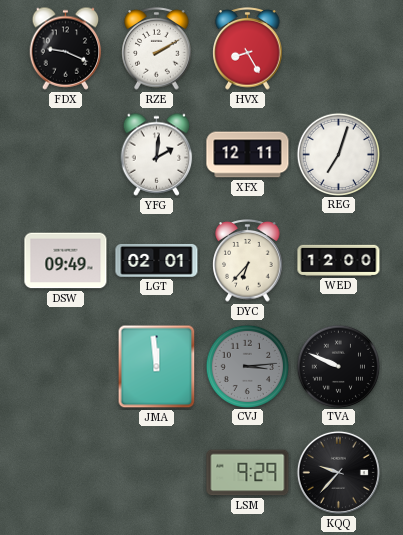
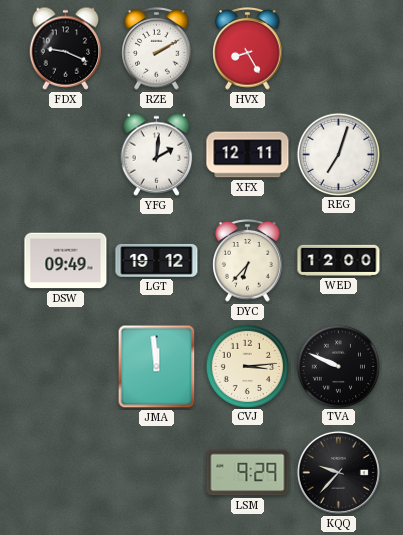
LGT: 02:01 -> 19:12
CVJ dial: grey -> cream
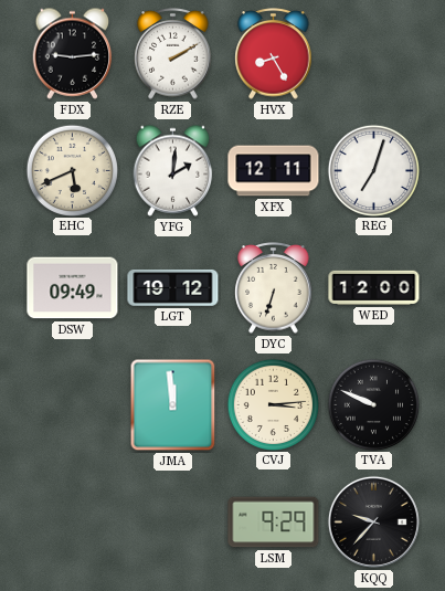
FDX: 9:19 -> 9:14
EHC: none -> 5:41
DYC: 6:37 -> 6:33
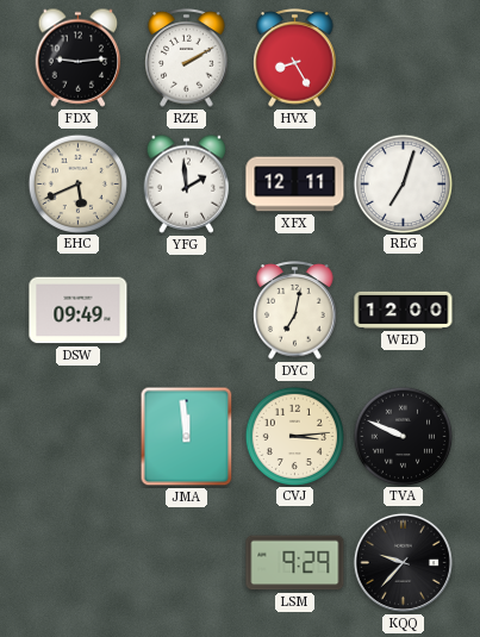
YFG: 2:01 -> 1:59
LGT: 19:12 -> none
DYC: 6:33 -> 7:02
